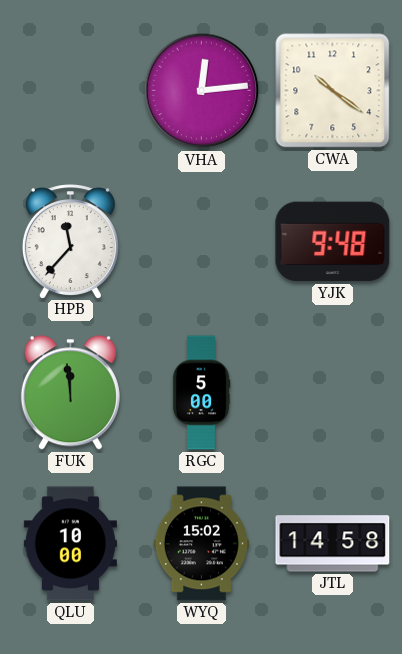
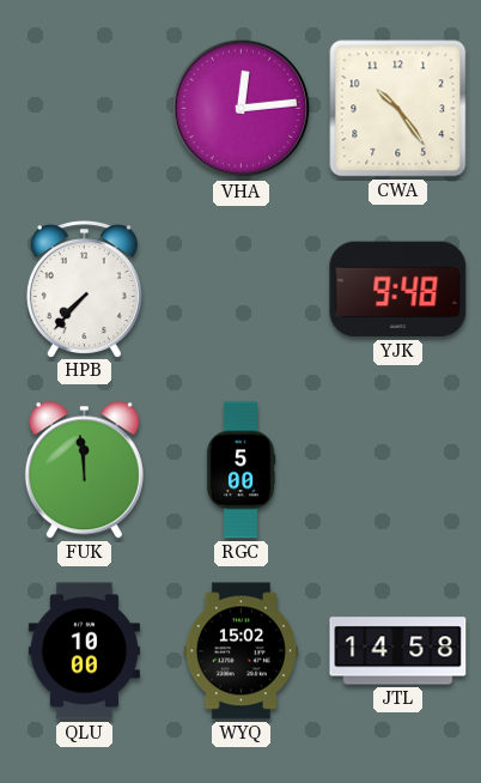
CWA: 10:21 -> 10:24
HPB: 11:37 -> 7:37
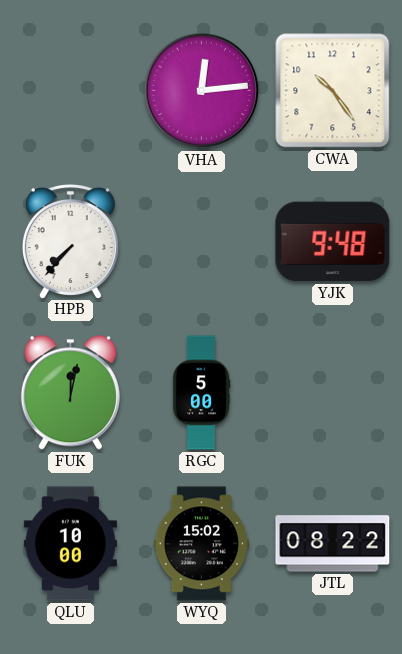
FUK: 11:59 -> 12:02
JTL: 14:58 -> 08:22
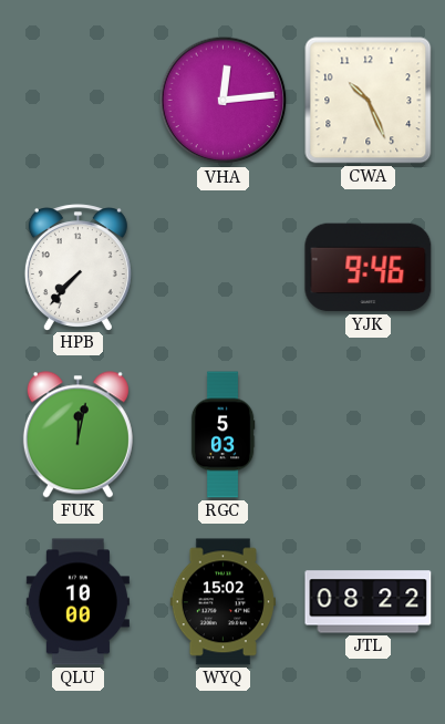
CWA: 10:24 -> 10:26
YJK: 9:48 -> 9:46
RGC: 5:00 -> 5:03
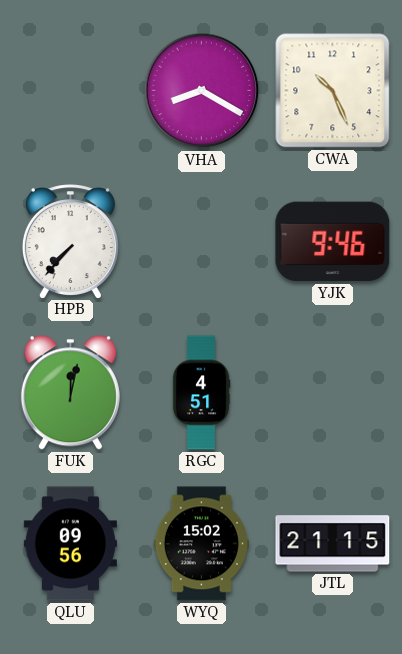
VHA: 12:14 -> 8:20
RGC: 5:03 -> 4:51
QLU: 10:00 -> 09:56
JTL: 08:22 -> 21:15
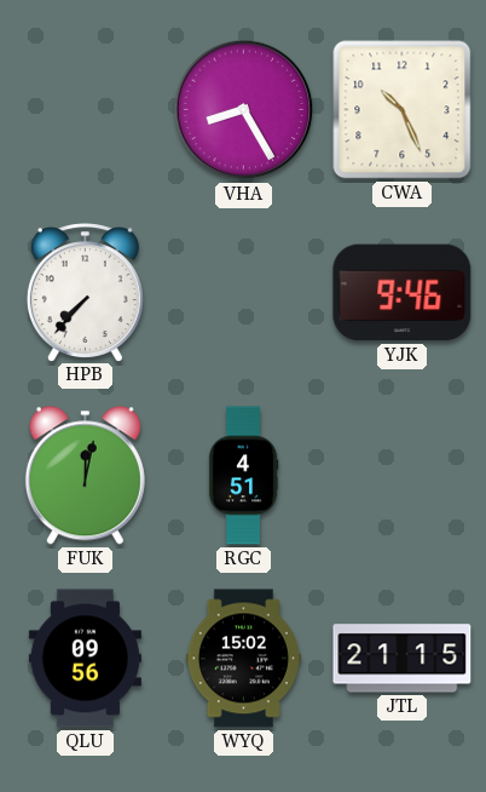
VHA: 8:20 -> 8:25
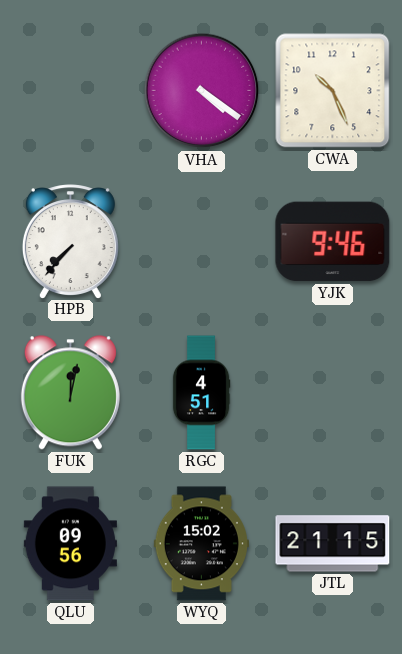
VHA: 8:25 -> 4:21
